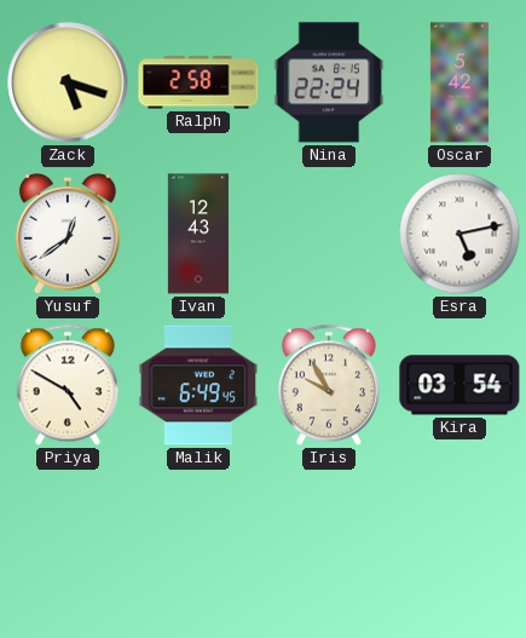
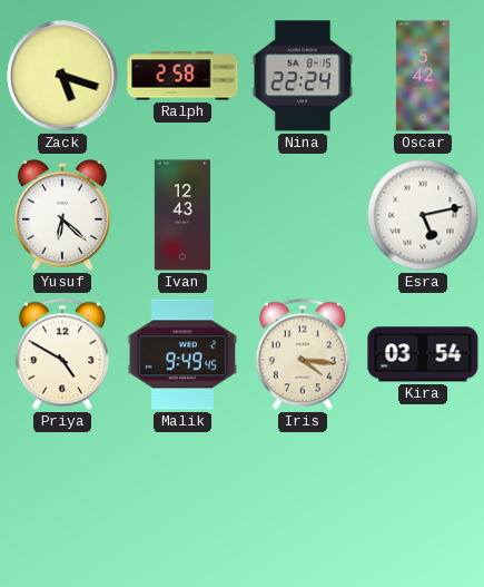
Yusuf: 12:39 -> 6:22
Malik: 6:49 -> 9:49
Iris: 9:55 -> 4:16
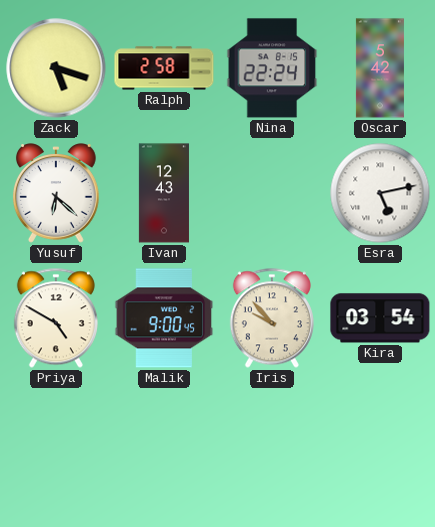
Malik: 9:49 -> 9:00
Iris: 4:16 -> 9:53
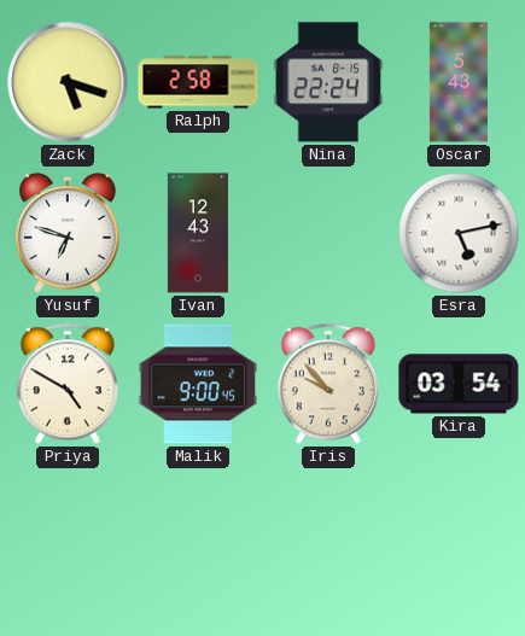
Oscar: 5:42 -> 5:43
Yusuf: 6:22 -> 6:48
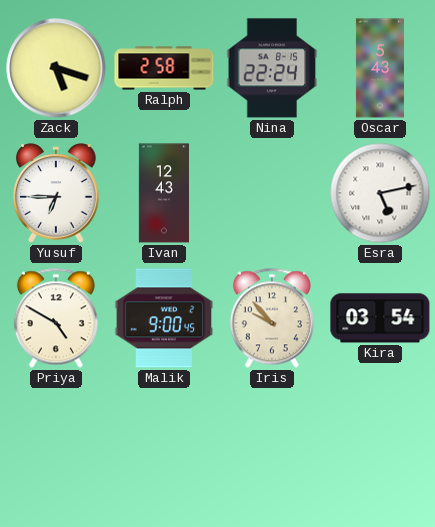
Yusuf: 6:48 -> 6:45
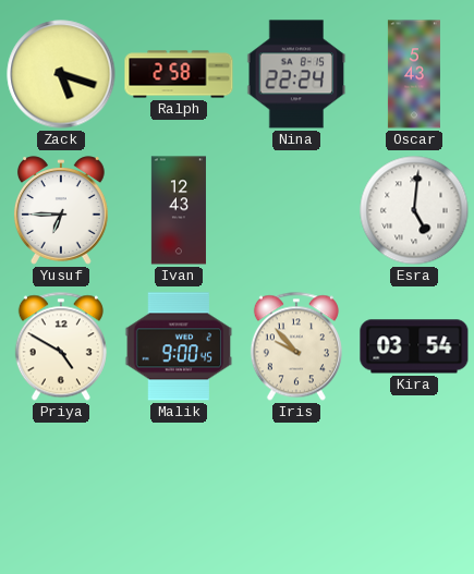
Esra: 5:13 -> 5:01
